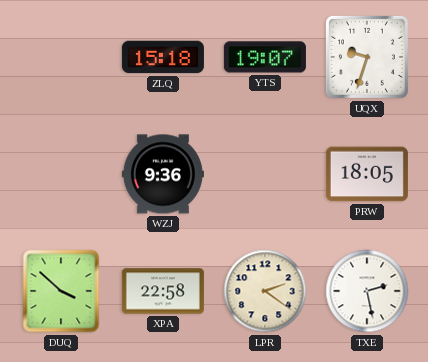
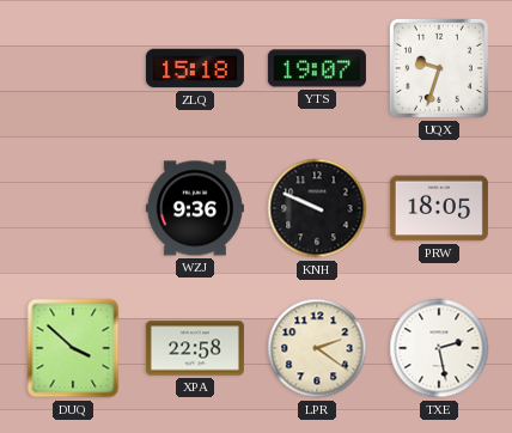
KNH: none -> 9:49
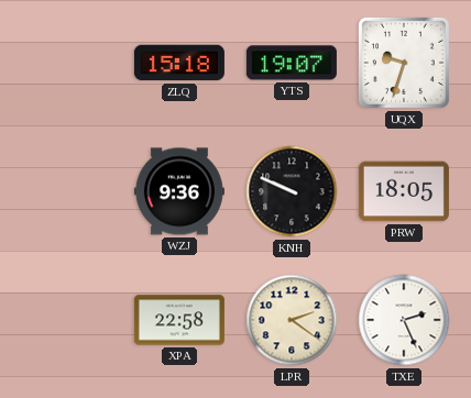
DUQ: 3:52 -> none
TXE: 2:28 -> 2:26
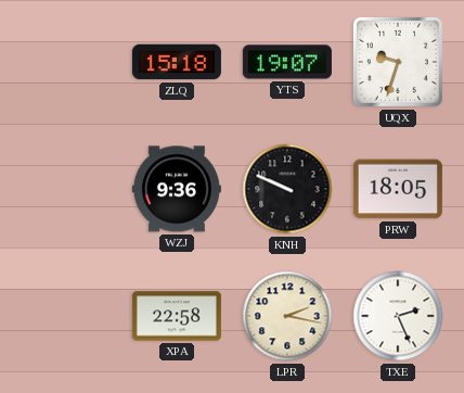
LPR: 2:21 -> 2:17
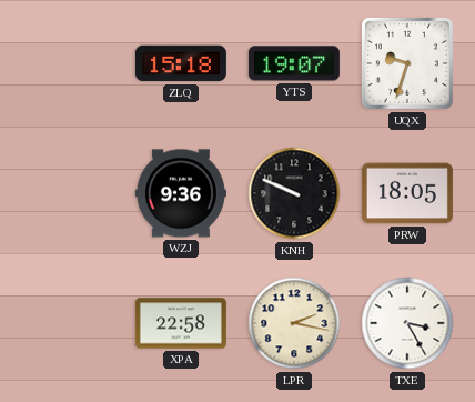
TXE: 2:26 -> 3:25
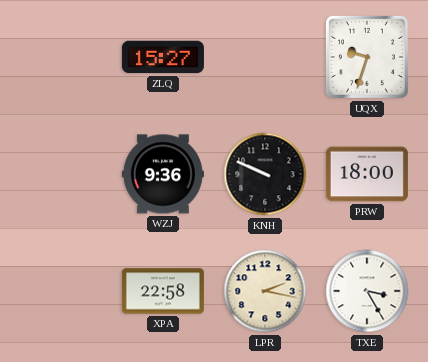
ZLQ: 15:18 -> 15:27
YTS: 19:07 -> none
PRW: 18:05 -> 18:00
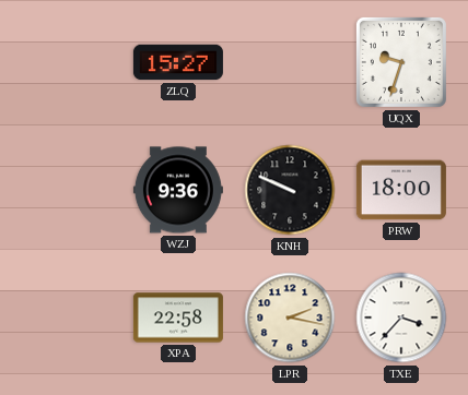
TXE: 3:25 -> 3:37
